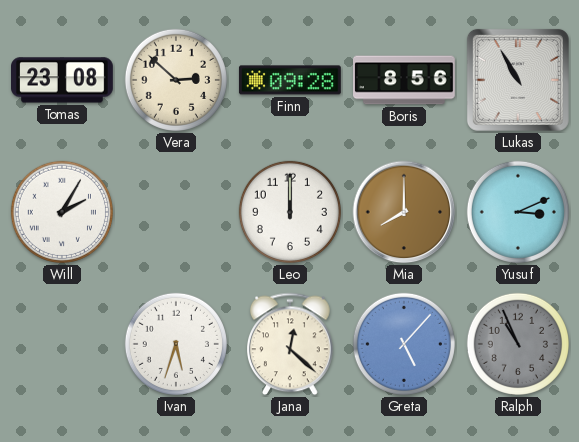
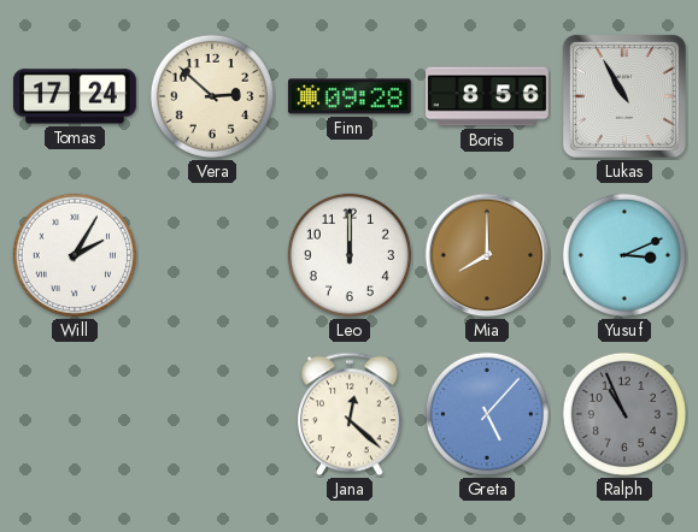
Tomas: 23:08 -> 17:24
Ivan: 5:33 -> none
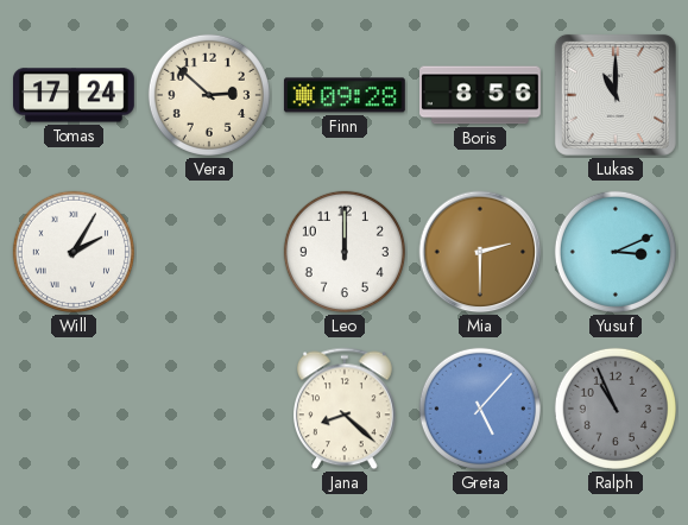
Lukas: 10:55 -> 11:00
Mia: 8:00 -> 2:30
Jana: 12:22 -> 8:22
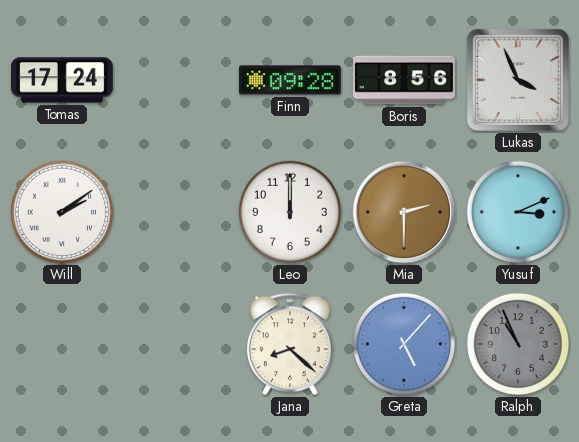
Vera: 2:52 -> none
Lukas: 11:00 -> 3:56
Will: 2:05 -> 2:09
